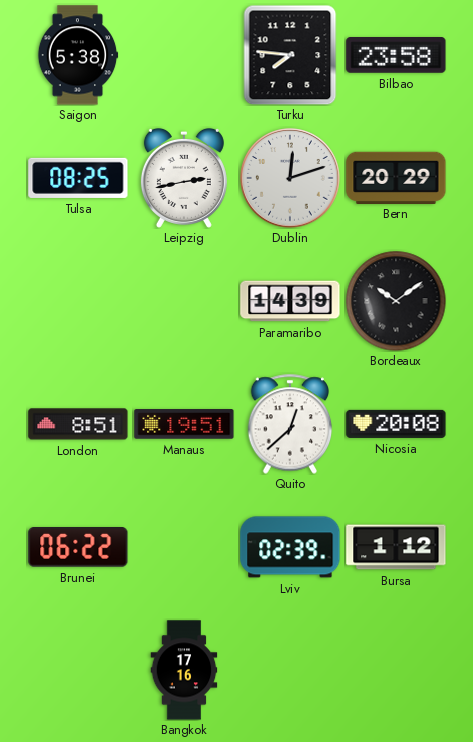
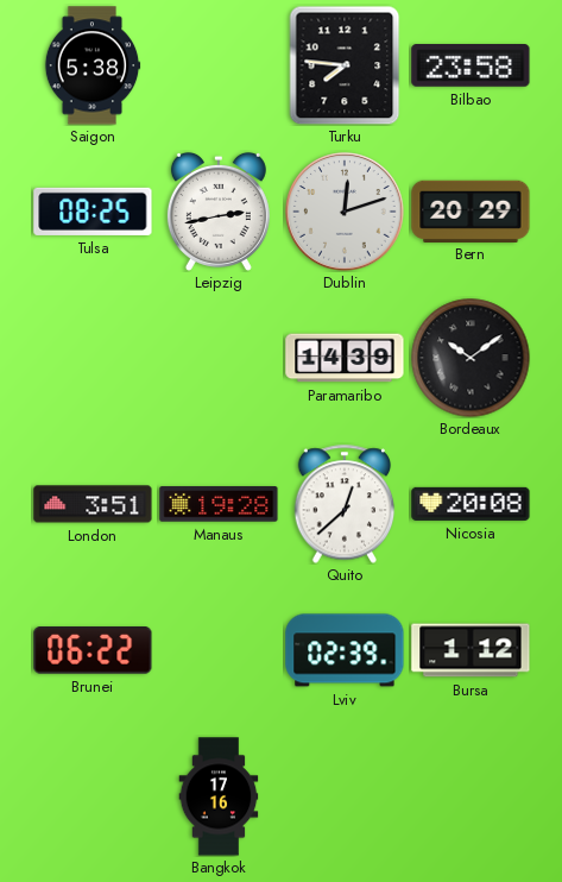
London: 8:51 -> 3:51
Manaus: 19:51 -> 19:28
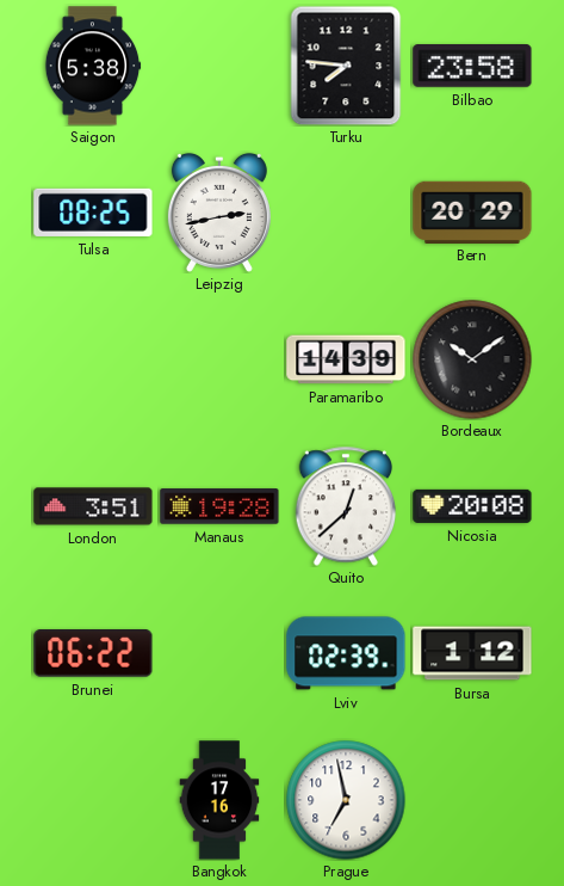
Dublin: 12:12 -> none
Prague: none -> 6:58
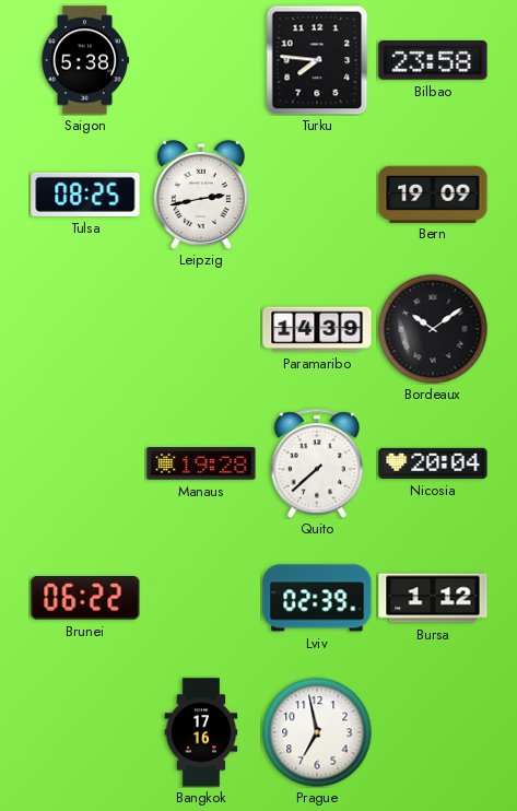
Bern: 20:29 -> 19:09
London: 3:51 -> none
Quito: 12:38 -> 7:38
Nicosia: 20:08 -> 20:04
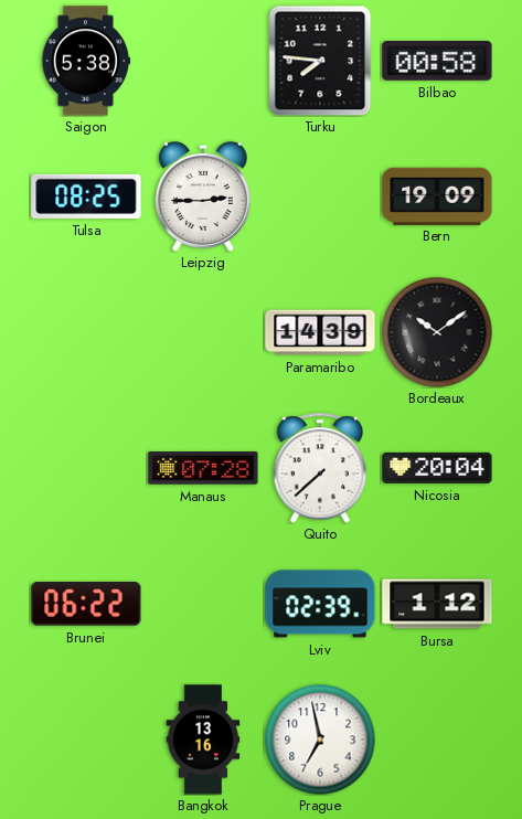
Bilbao: 23:58 -> 00:58
Leipzig: 2:43 -> 2:45
Manaus: 19:28 -> 07:28
Bangkok: 17:16 -> 13:16
